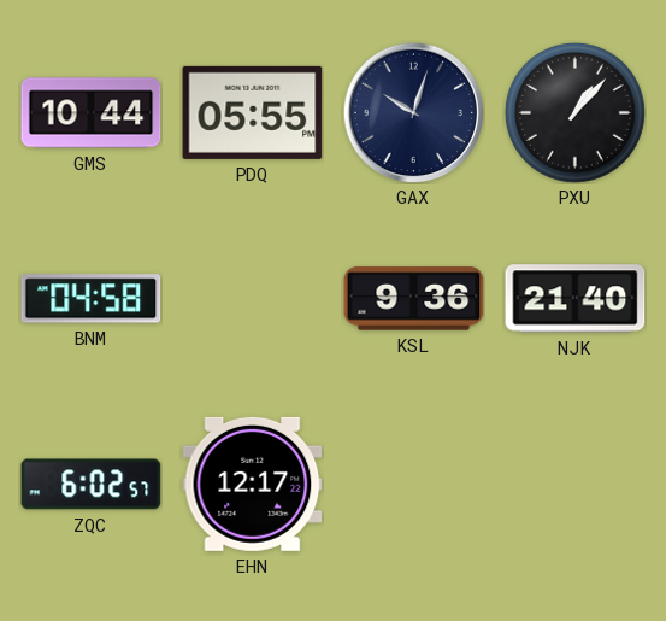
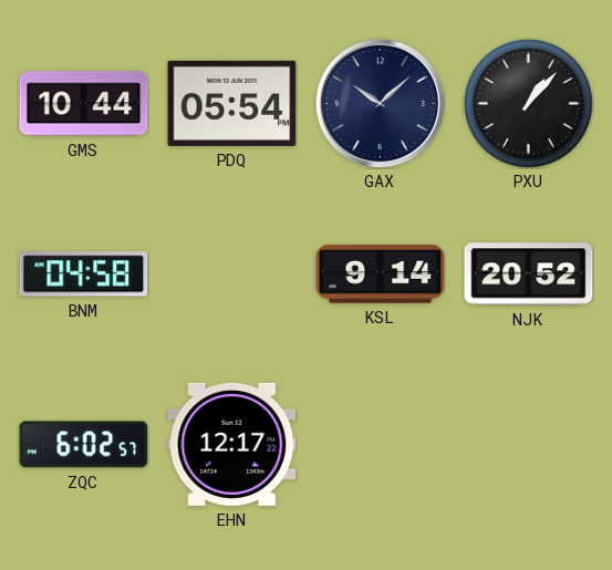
PDQ: 05:55 -> 05:54
GAX: 10:03 -> 10:08
KSL: 9:36 -> 9:14
NJK: 21:40 -> 20:52
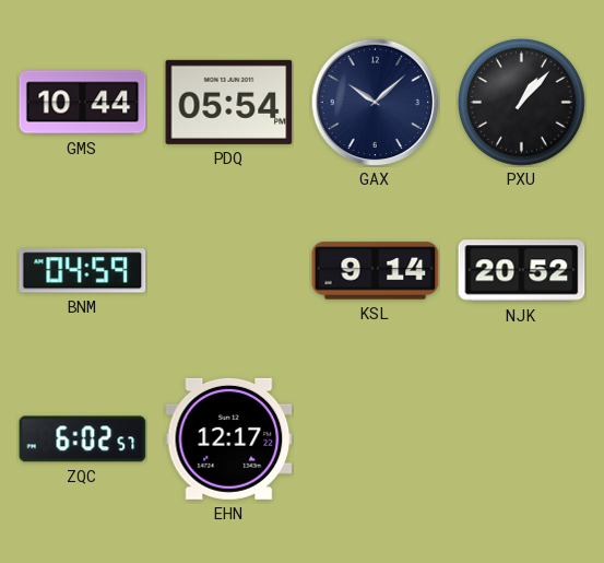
BNM: 04:58 -> 04:59
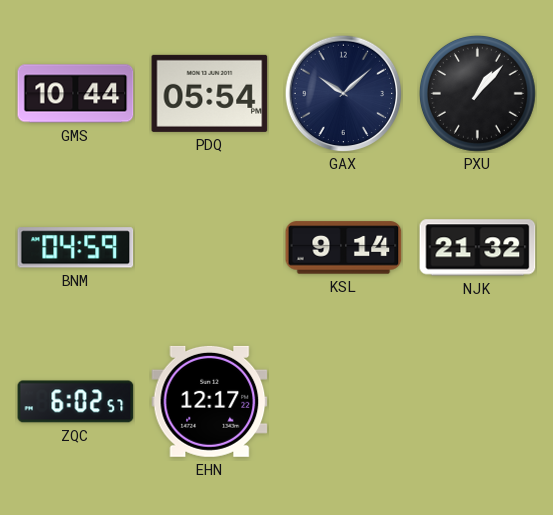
NJK: 20:52 -> 21:32
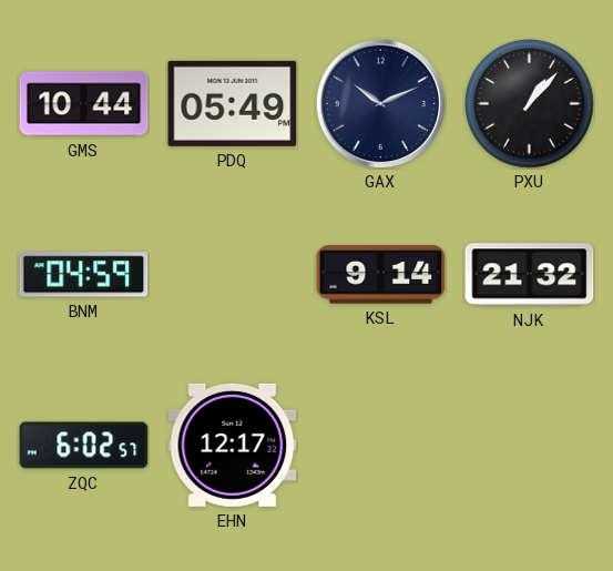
PDQ: 05:54 -> 05:49
GAX: 10:08 -> 10:11
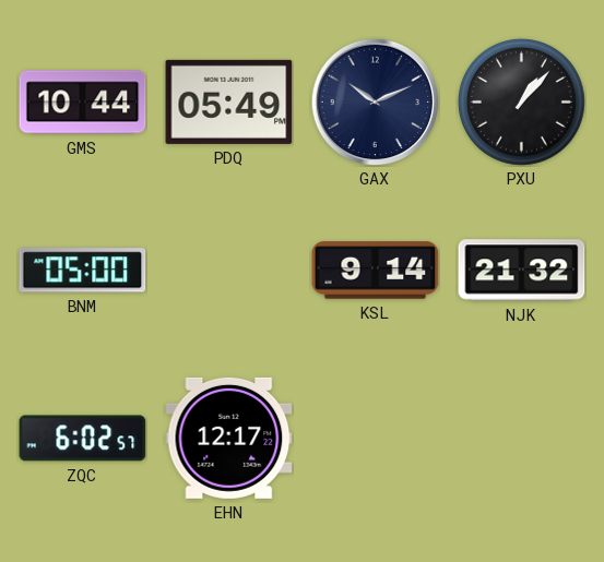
BNM: 04:59 -> 05:00
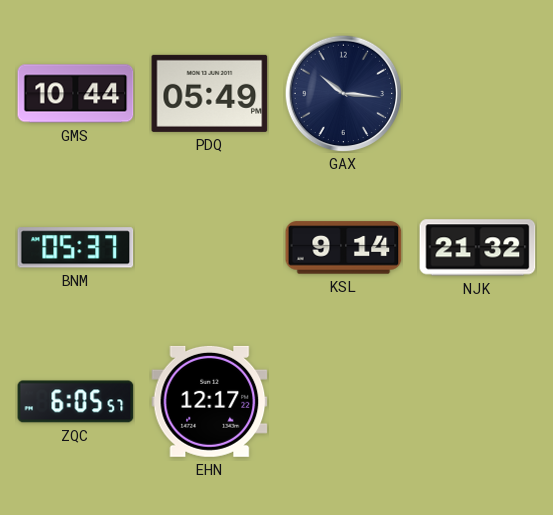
GAX: 10:11 -> 10:16
PXU: 1:07 -> none
BNM: 05:00 -> 05:37
ZQC: 6:02 -> 6:05
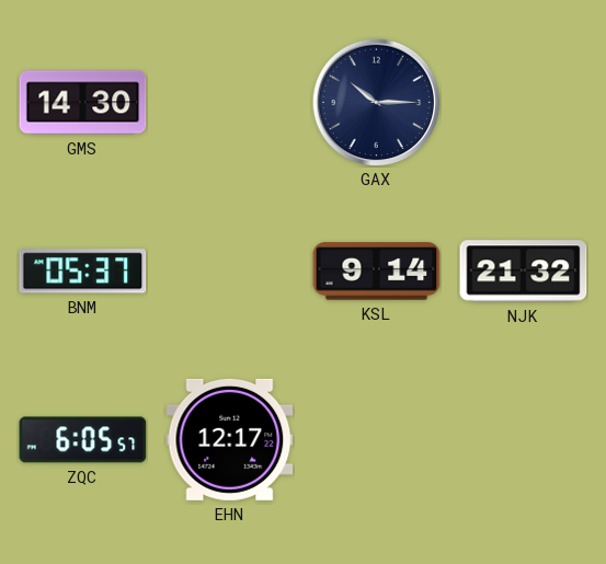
GMS: 10:44 -> 14:30
PDQ: 05:49 -> none
GAX: 10:16 -> 10:15
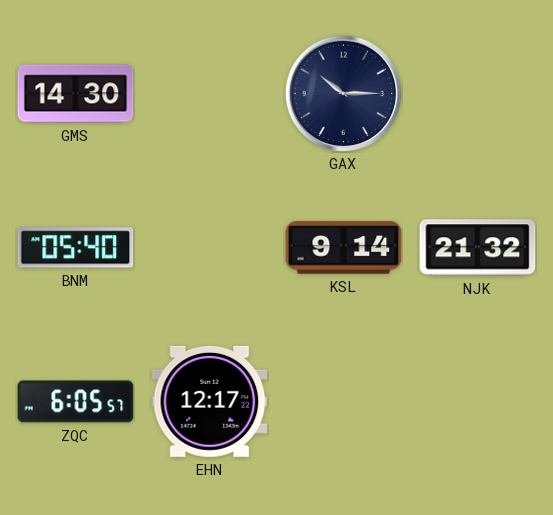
BNM: 05:37 -> 05:40
